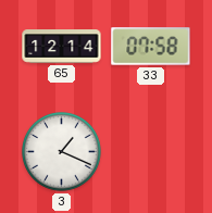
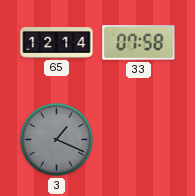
3 dial: white -> grey
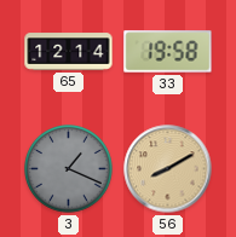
33: 07:58 -> 19:58
56: none -> 8:10
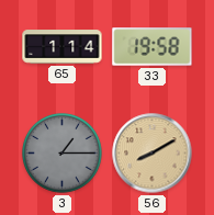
65: 12:14 -> 1:14
3: 1:19 -> 1:15
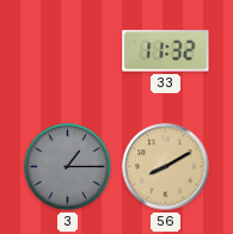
65: 1:14 -> none
33: 19:58 -> 11:32
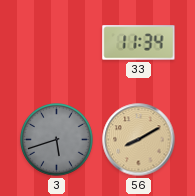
33: 11:32 -> 11:34
3: 1:15 -> 5:42
